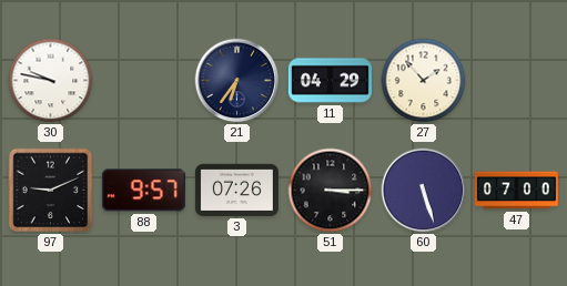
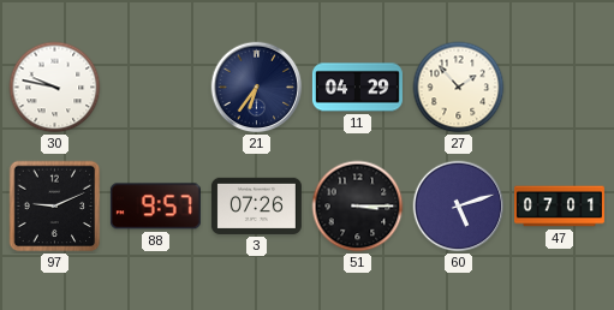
60: 5:27 -> 5:12
47: 07:00 -> 07:01
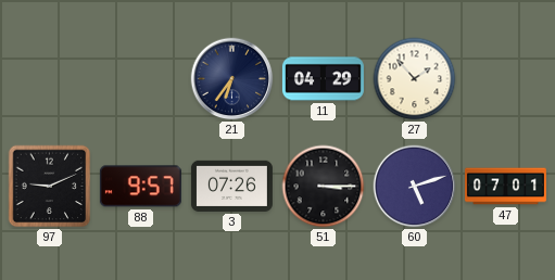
30: 9:47 -> none
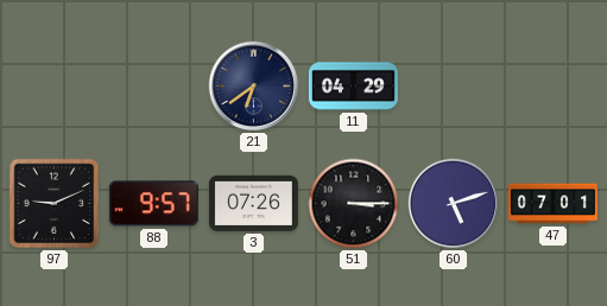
21: 6:36 -> 6:39
27: 1:53 -> none
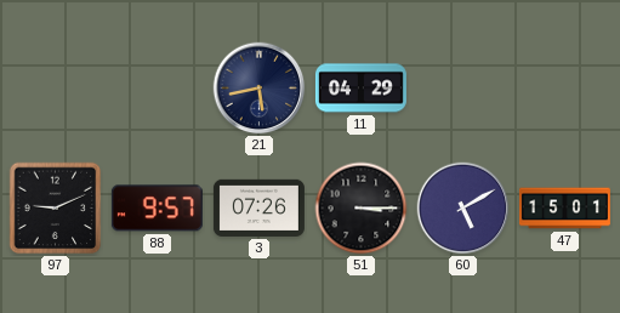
21: 6:39 -> 5:43
60: 5:12 -> 5:10
47: 07:01 -> 15:01
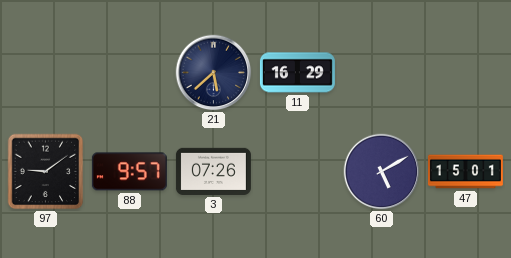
21: 5:43 -> 5:38
11: 04:29 -> 16:29
97: 9:11 -> 9:09
51: 3:15 -> none
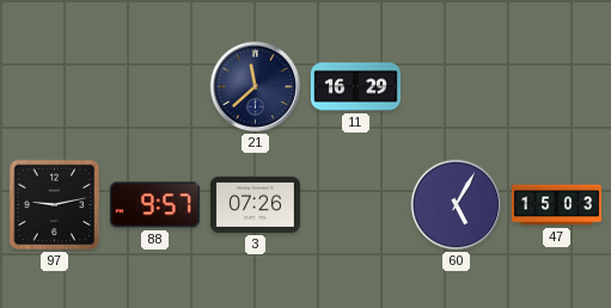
21: 5:38 -> 11:38
97: 9:09 -> 9:13
60: 5:10 -> 5:05
47: 15:01 -> 15:03
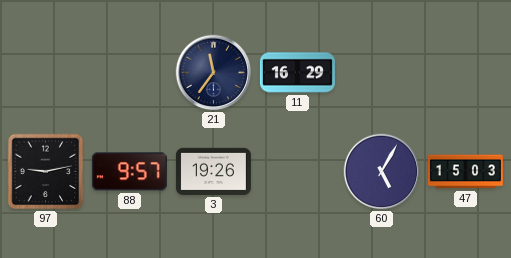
21: 11:38 -> 11:36
3: 07:26 -> 19:26
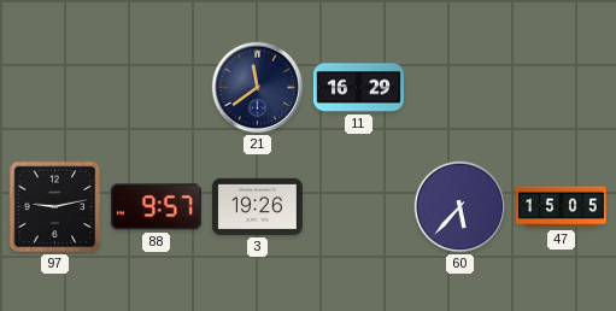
21: 11:36 -> 11:39
60: 5:05 -> 5:37
47: 15:03 -> 15:05
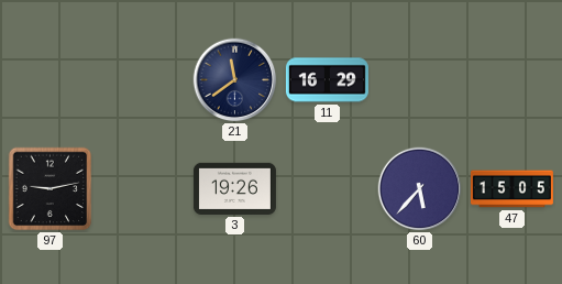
88: 9:57 -> none
